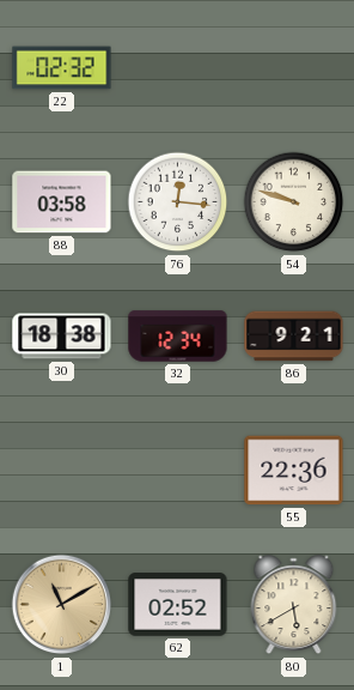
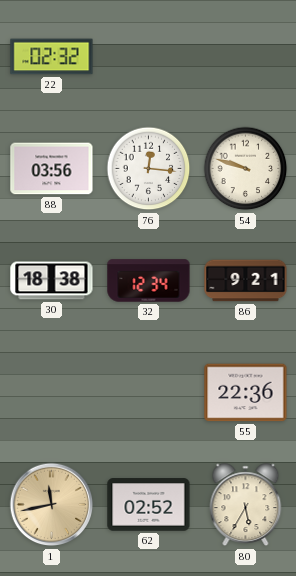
88: 03:58 -> 03:56
1: 11:10 -> 11:43
80: 5:40 -> 5:35
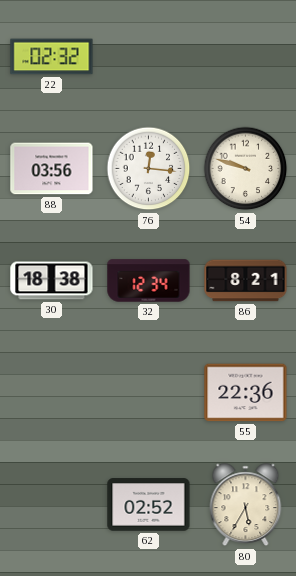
86: 9:21 -> 8:21
1: 11:43 -> none
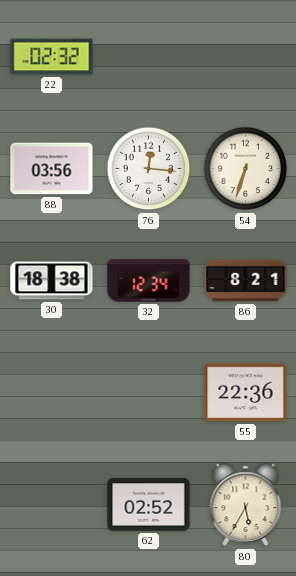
54: 9:48 -> 6:33
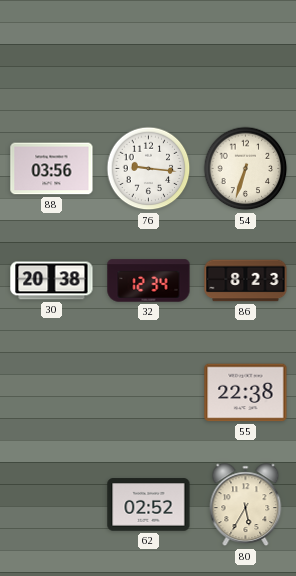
22: 02:32 -> none
76: 12:16 -> 9:16
30: 18:38 -> 20:38
86: 8:21 -> 8:23
55: 22:36 -> 22:38
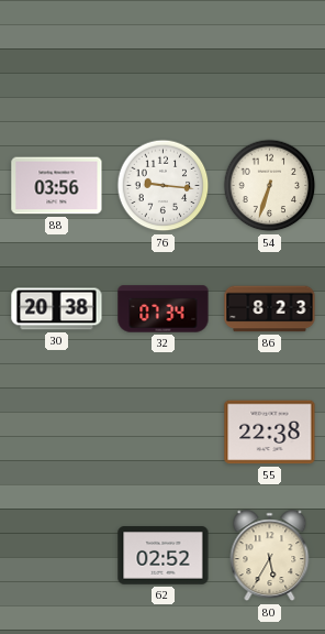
32: 12:34 -> 07:34
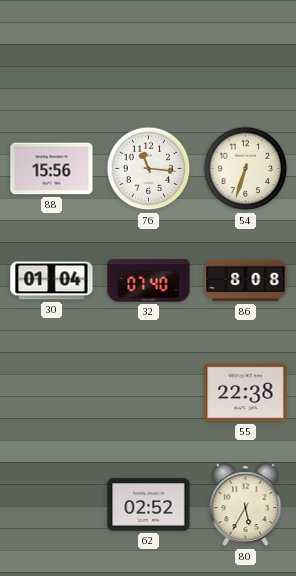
88: 03:56 -> 15:56
76: 9:16 -> 11:16
30: 20:38 -> 01:04
32: 07:34 -> 07:40
86: 8:23 -> 8:08
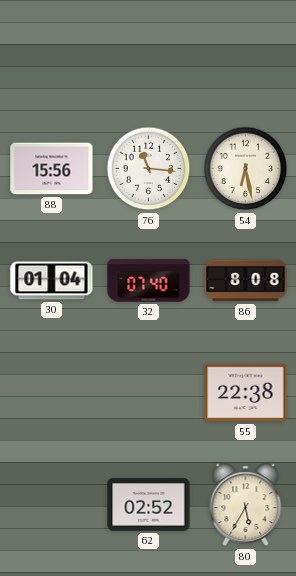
54: 6:33 -> 6:28
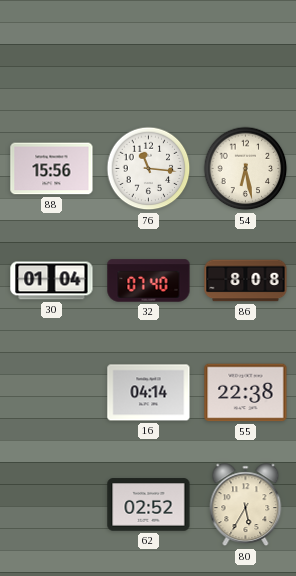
16: none -> 04:14
